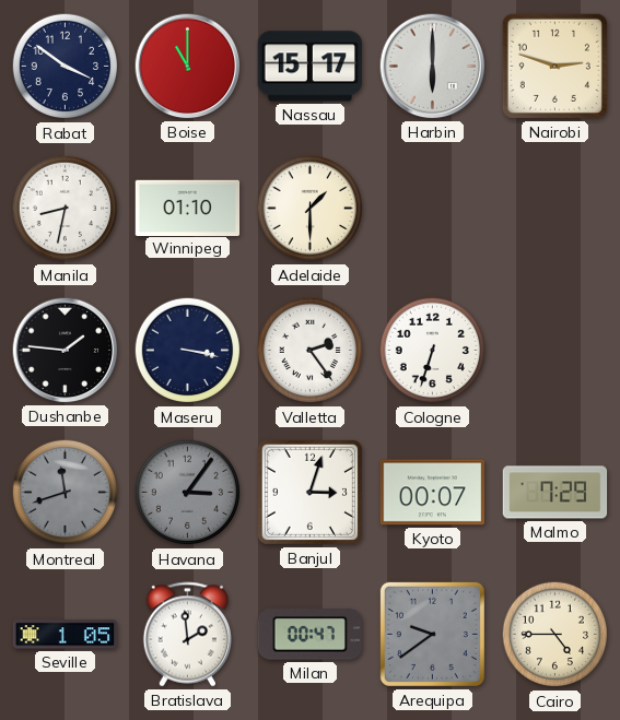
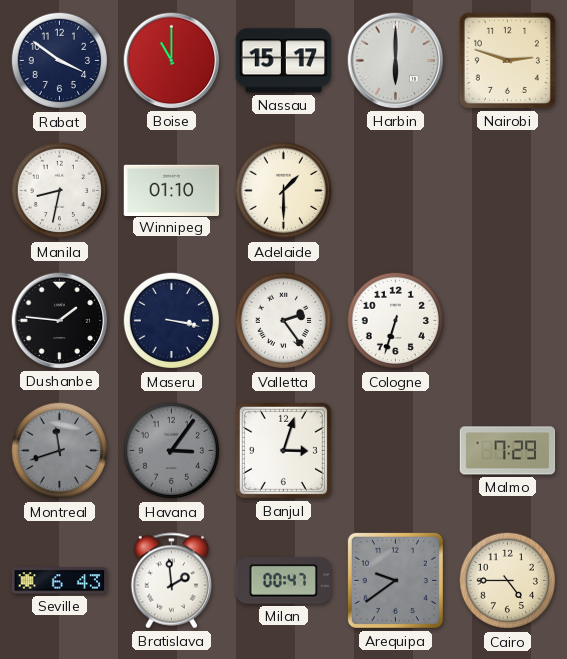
Kyoto: 00:07 -> none
Seville: 1:05 -> 6:43
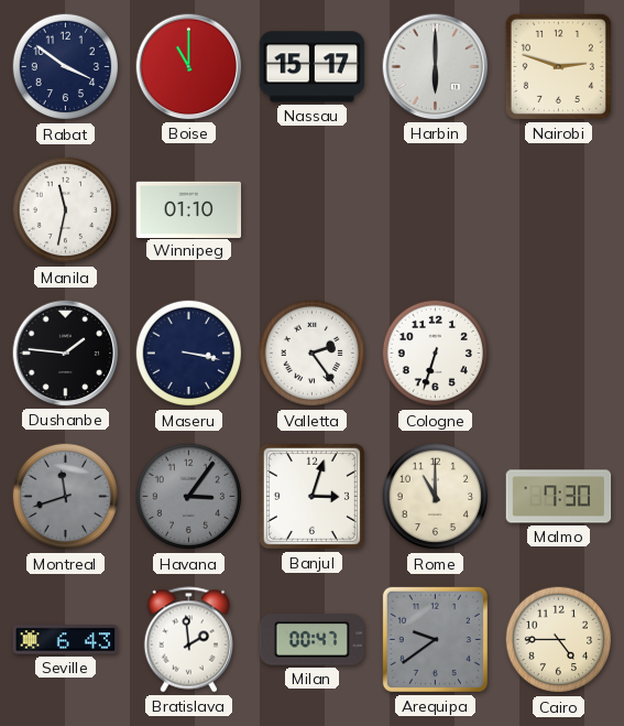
Manila: 8:32 -> 11:32
Adelaide: 1:30 -> none
Rome: none -> 11:00
Malmo: 7:29 -> 7:30
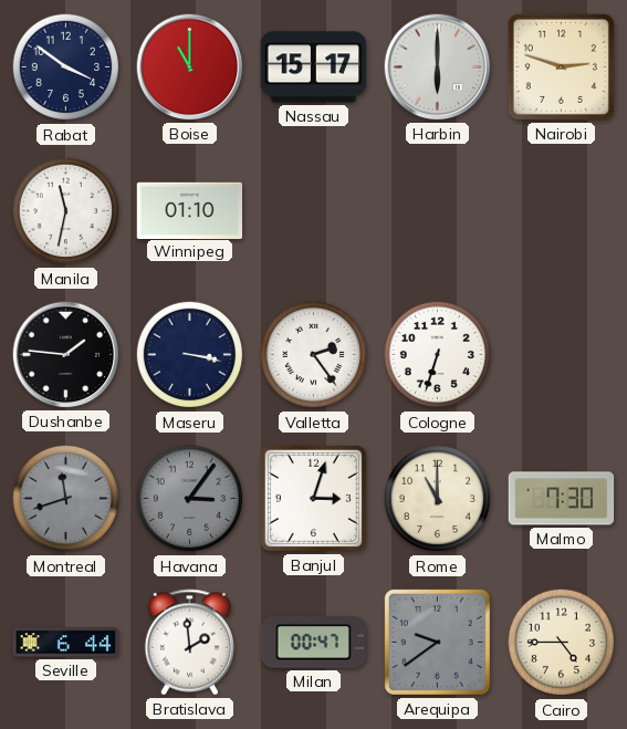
Seville: 6:43 -> 6:44
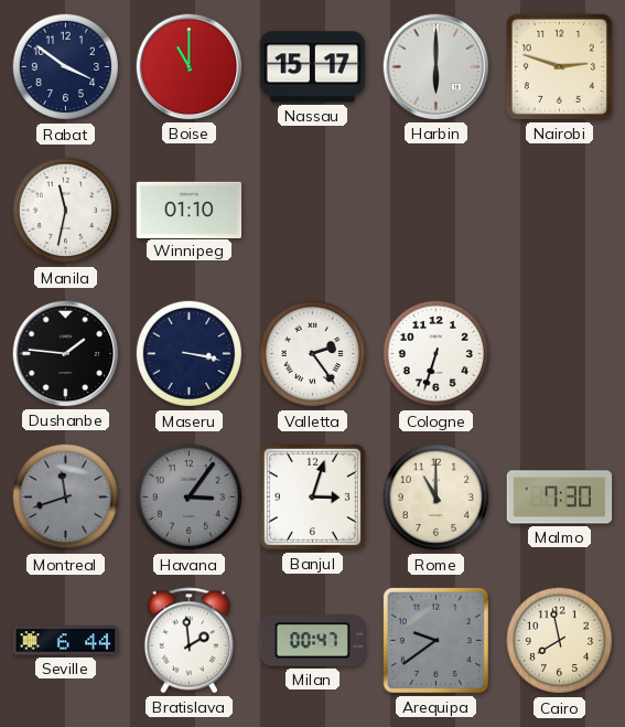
Cairo: 4:45 -> 7:58
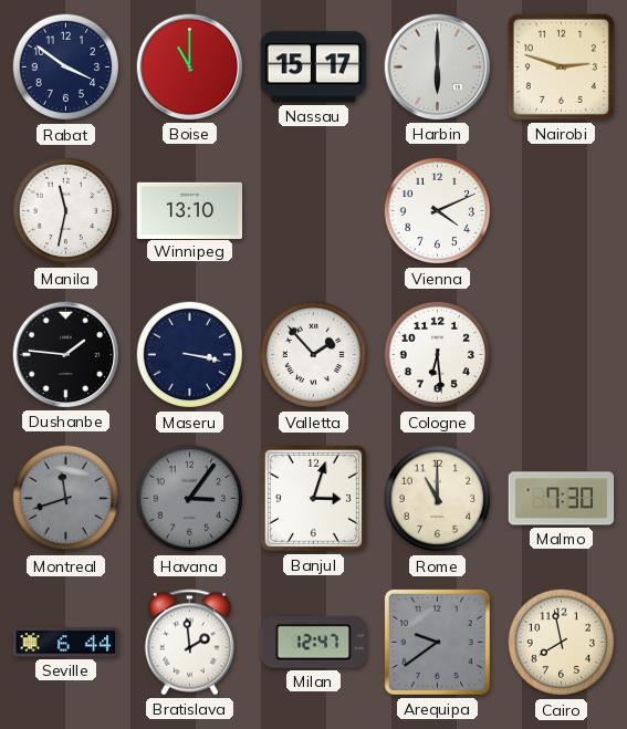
Winnipeg: 01:10 -> 13:10
Vienna: none -> 4:11
Valletta: 2:24 -> 1:53
Cologne: 6:33 -> 6:29
Milan: 00:47 -> 12:47
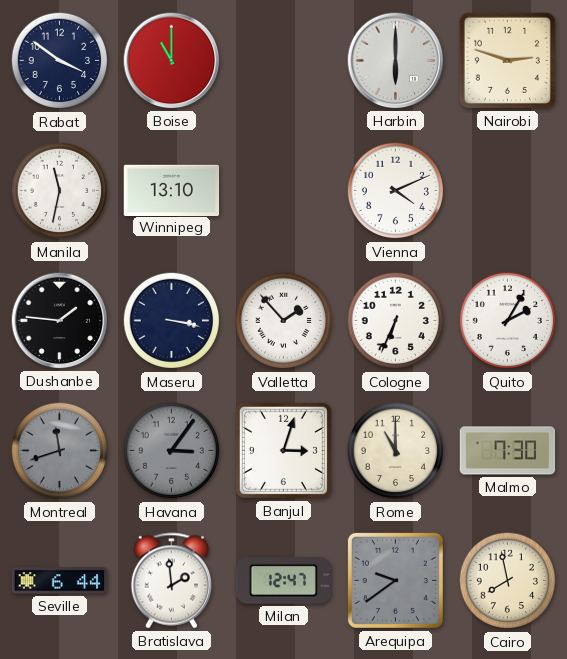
Nassau: 15:17 -> none
Cologne: 6:29 -> 6:34
Quito: none -> 2:05
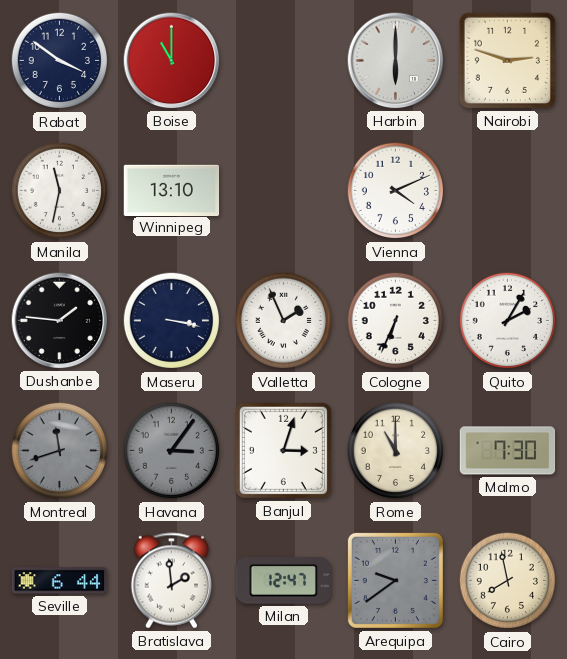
Valletta: 1:53 -> 1:56
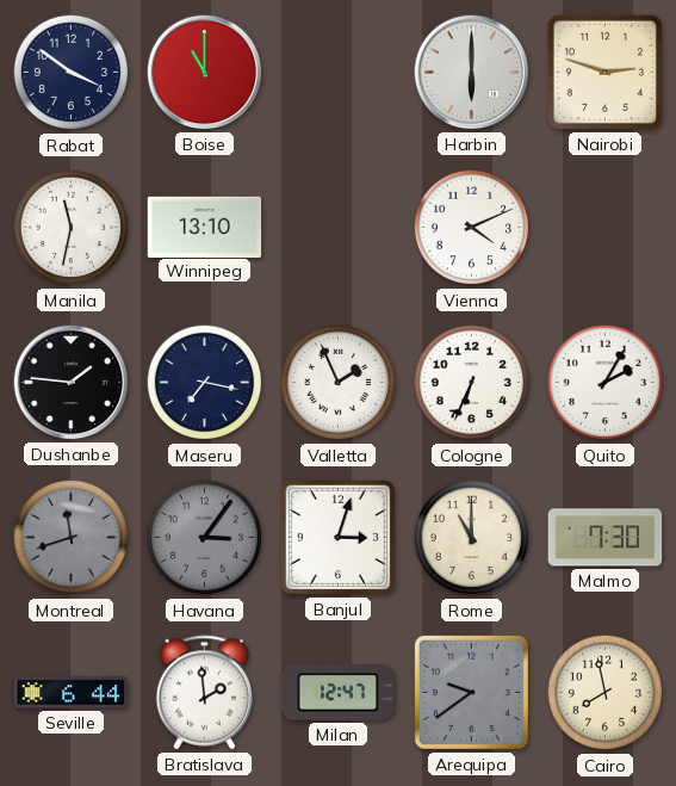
Maseru: 3:17 -> 7:17
